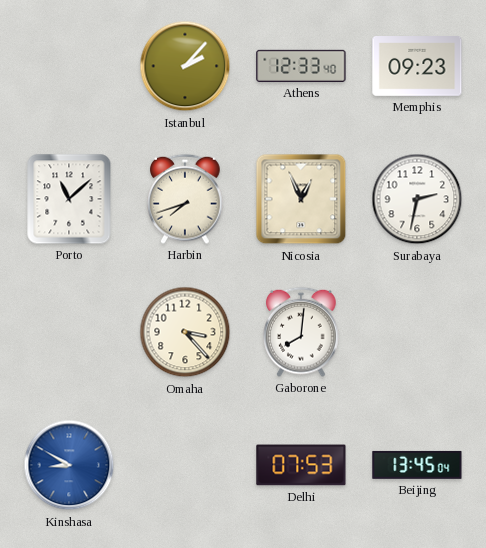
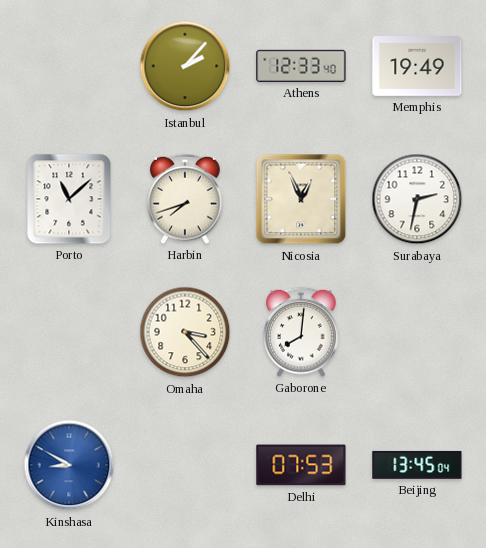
Memphis: 09:23 -> 19:49
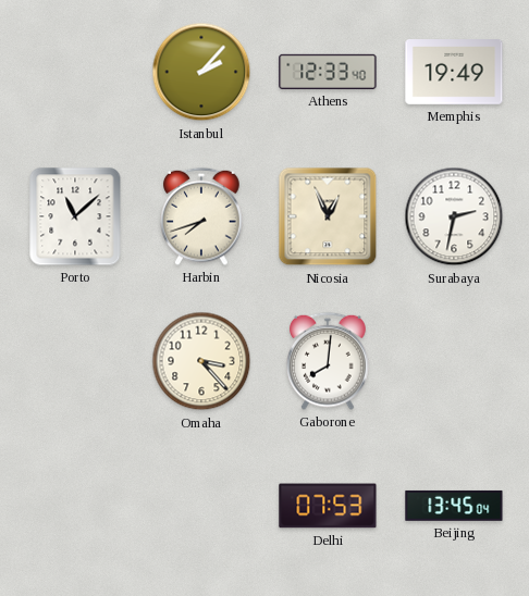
Kinshasa: 8:50 -> none
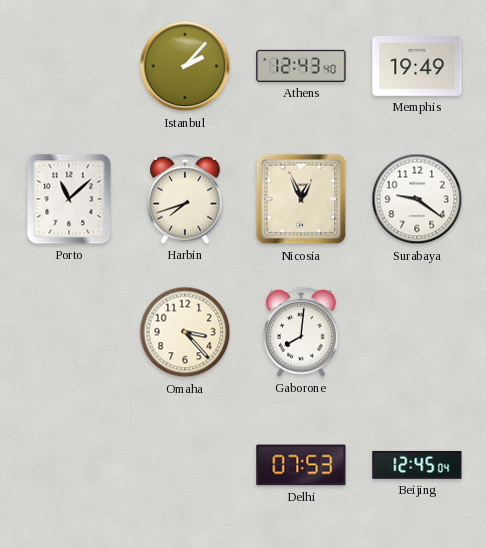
Athens: 12:33 -> 12:43
Surabaya: 2:32 -> 9:21
Beijing: 13:45 -> 12:45
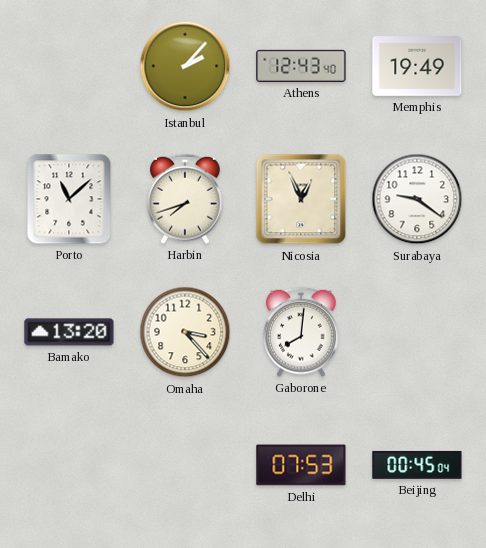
Bamako: none -> 13:20
Beijing: 12:45 -> 00:45
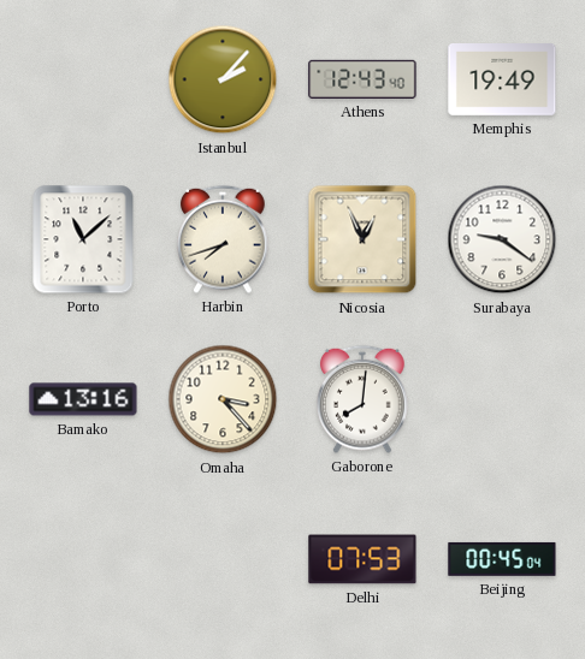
Bamako: 13:20 -> 13:16
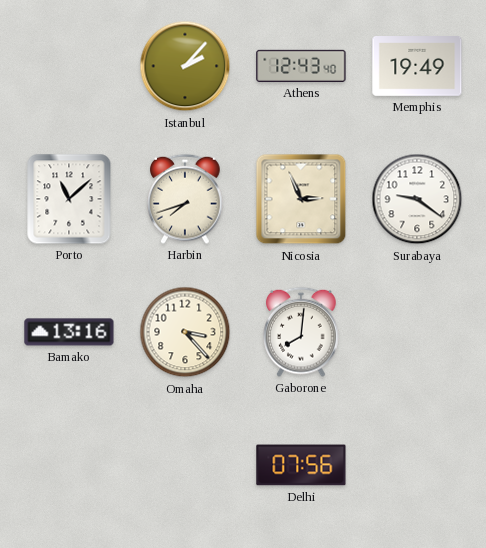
Nicosia: 12:56 -> 2:56
Delhi: 07:53 -> 07:56
Beijing: 00:45 -> none
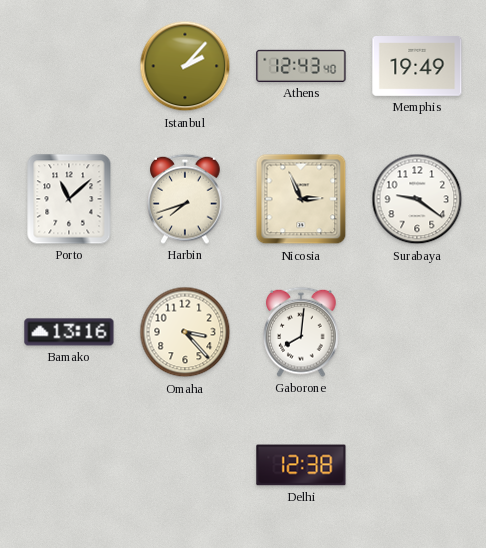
Delhi: 07:56 -> 12:38
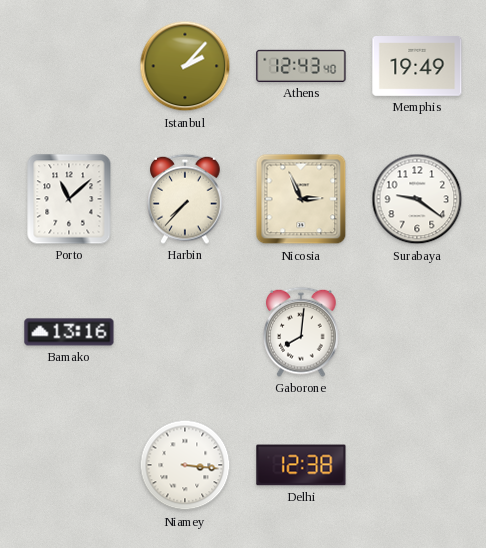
Harbin: 7:42 -> 7:37
Omaha: 3:23 -> none
Niamey: none -> 3:16
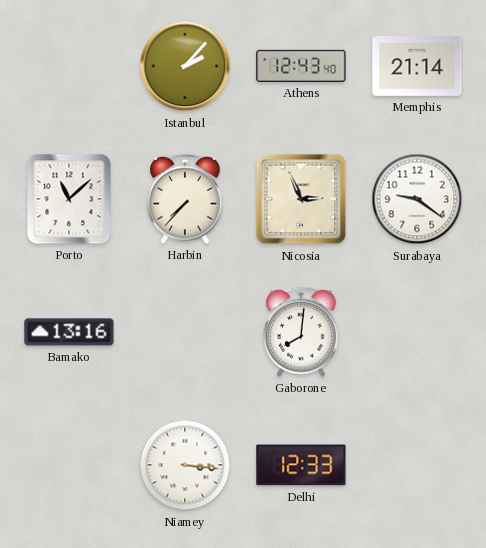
Memphis: 19:49 -> 21:14
Delhi: 12:38 -> 12:33
